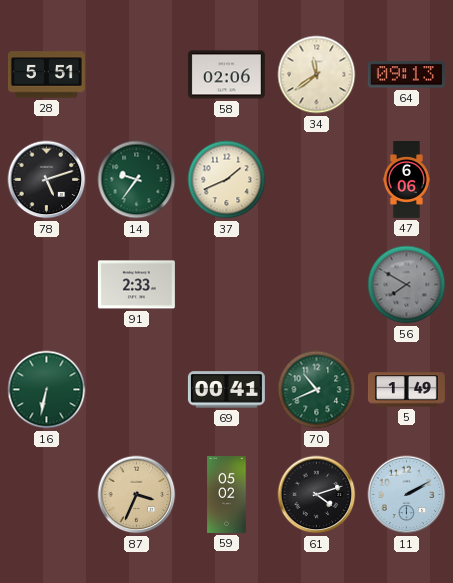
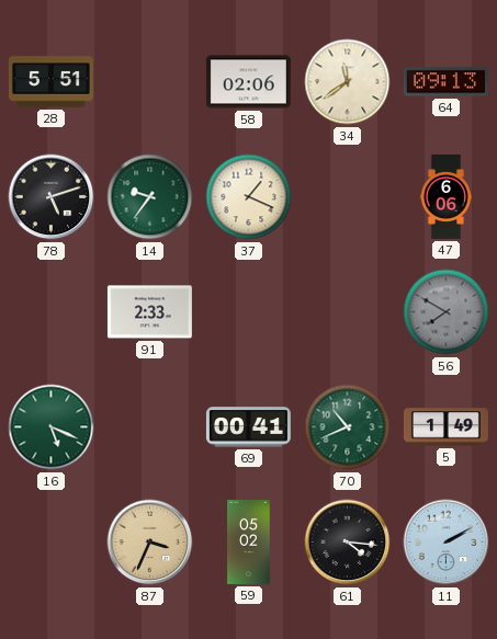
37: 1:41 -> 1:19
16: 6:32 -> 5:19
61: 4:12 -> 4:16
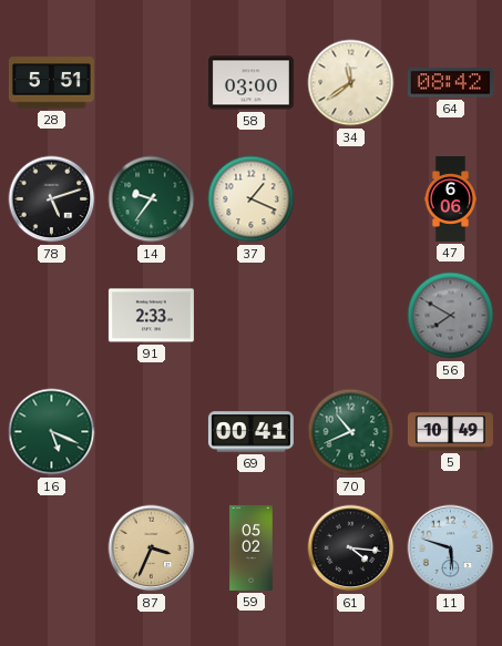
58: 02:06 -> 03:00
64: 09:13 -> 08:42
5: 1:49 -> 10:49
11: 2:10 -> 5:48
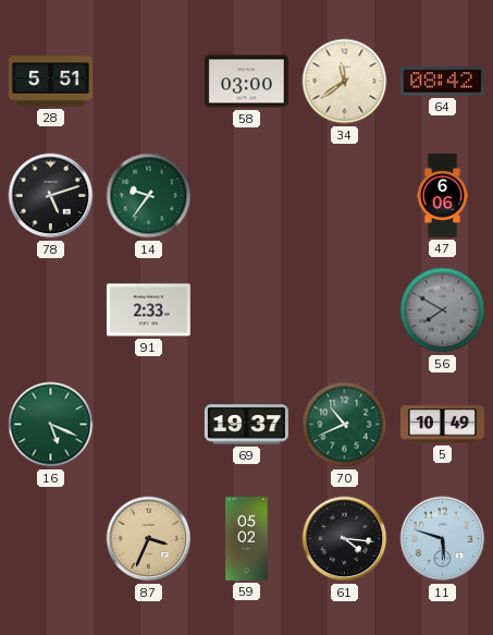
37: 1:19 -> none
69: 00:41 -> 19:37
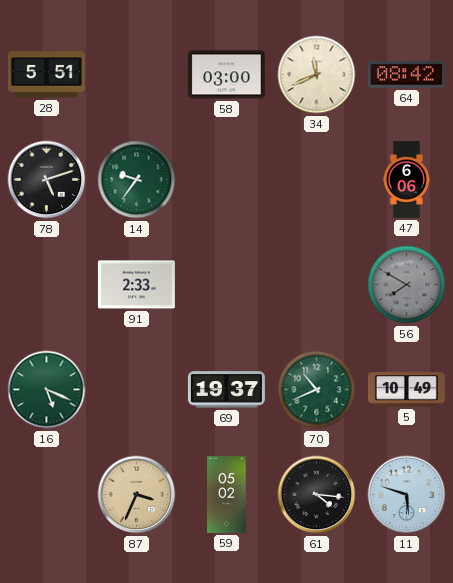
34: 11:39 -> 11:41
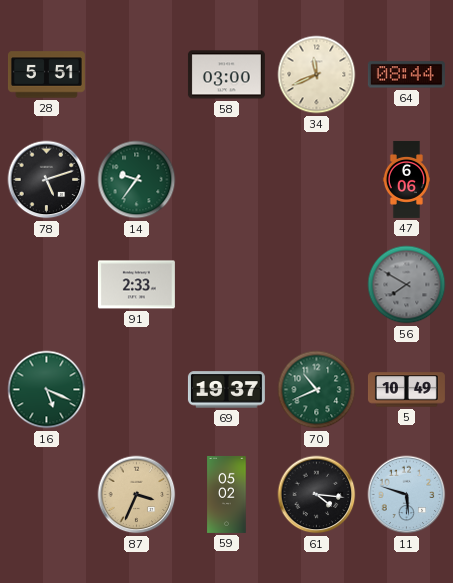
64: 08:42 -> 08:44
